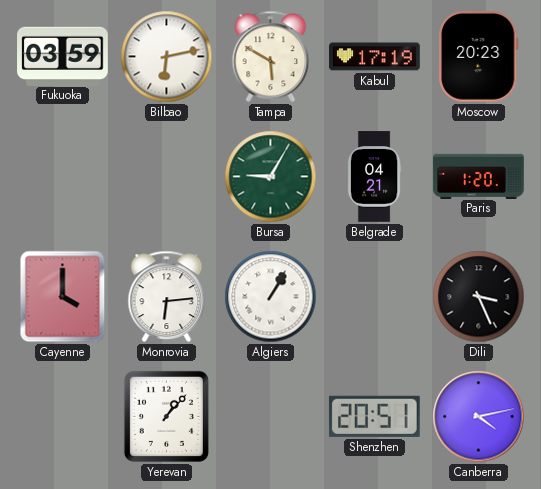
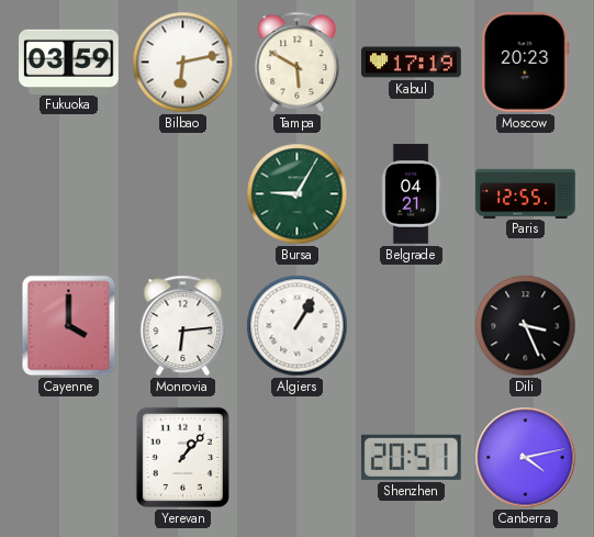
Paris: 1:20 -> 12:55
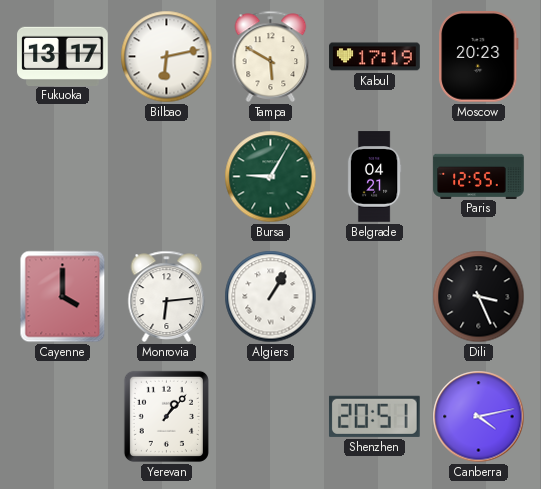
Fukuoka: 03:59 -> 13:17
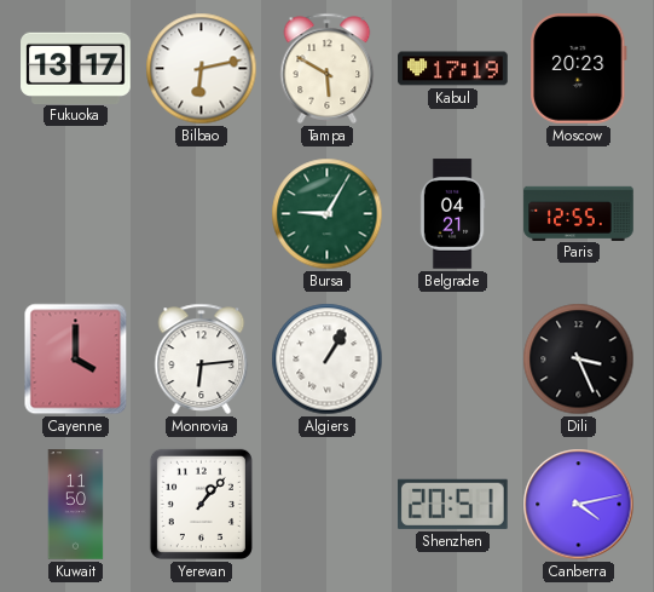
Kuwait: none -> 11:50
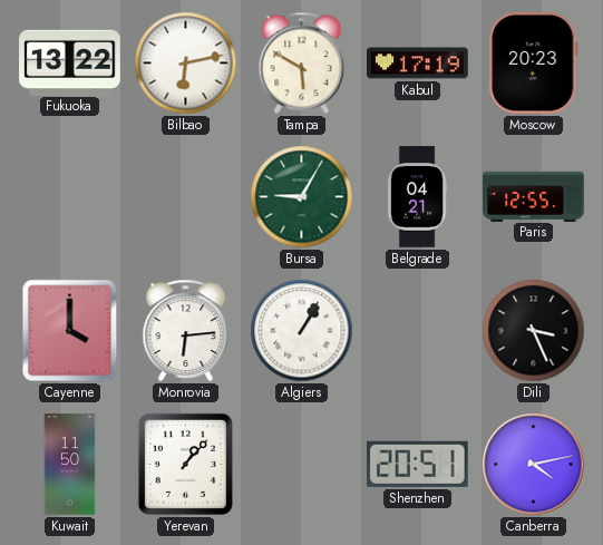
Fukuoka: 13:17 -> 13:22
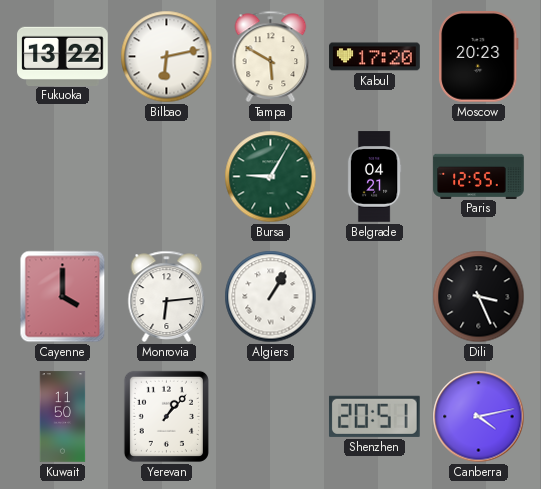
Kabul: 17:19 -> 17:20
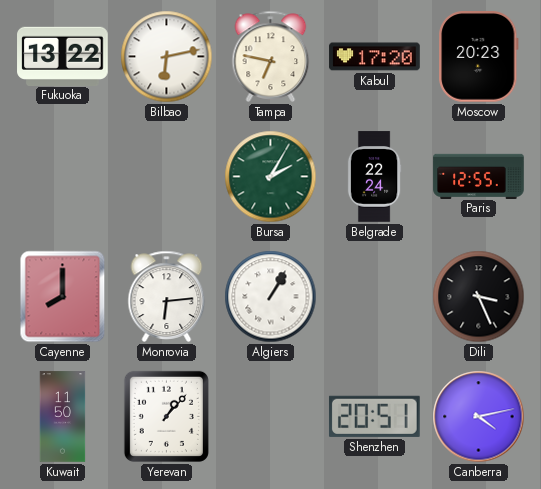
Tampa: 5:50 -> 6:47
Bursa: 9:05 -> 2:05
Belgrade: 04:21 -> 22:24
Cayenne: 4:00 -> 8:00
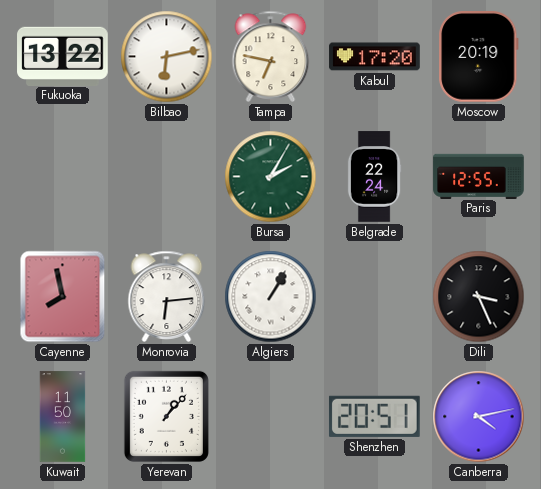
Moscow: 20:23 -> 20:19
Cayenne: 8:00 -> 7:58
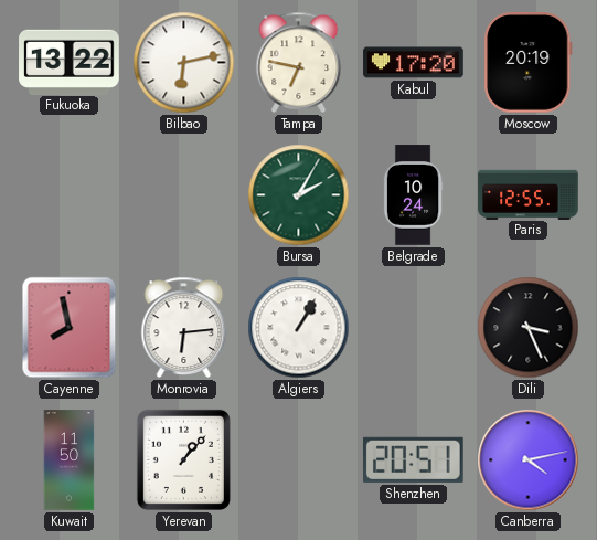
Belgrade: 22:24 -> 10:24
